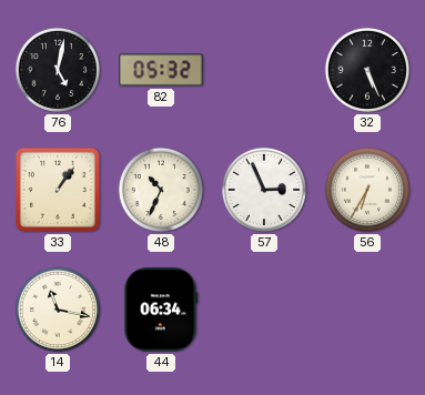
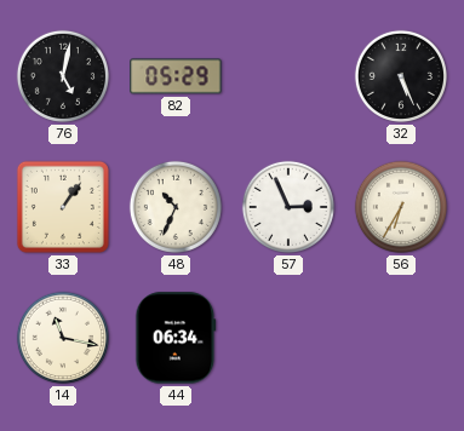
82: 05:32 -> 05:29
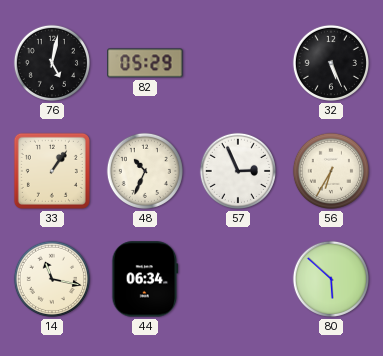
80: none -> 5:52
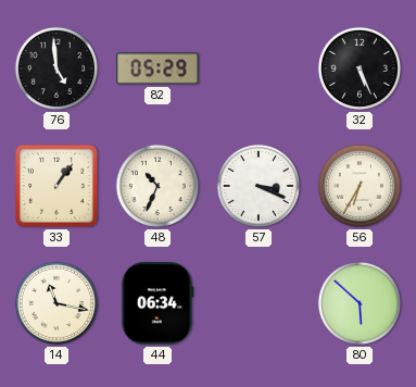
76: 5:02 -> 4:59
57: 2:56 -> 3:19
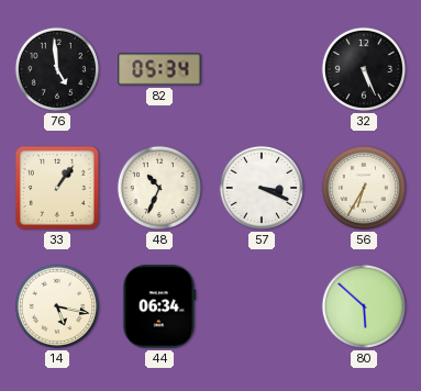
82: 05:29 -> 05:34
14: 11:17 -> 5:17
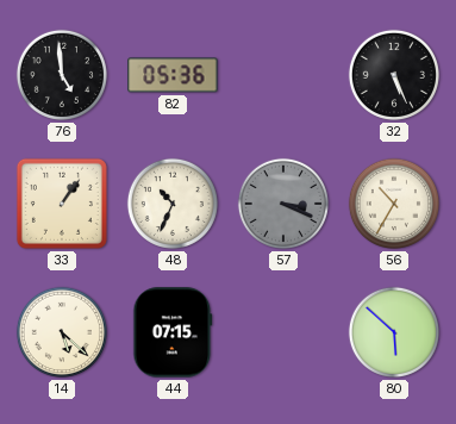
82: 05:34 -> 05:36
57 dial: white -> grey
56: 6:35 -> 10:35
14: 5:17 -> 5:22
44: 06:34 -> 07:15
